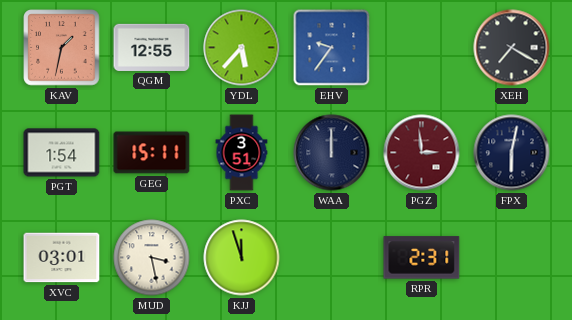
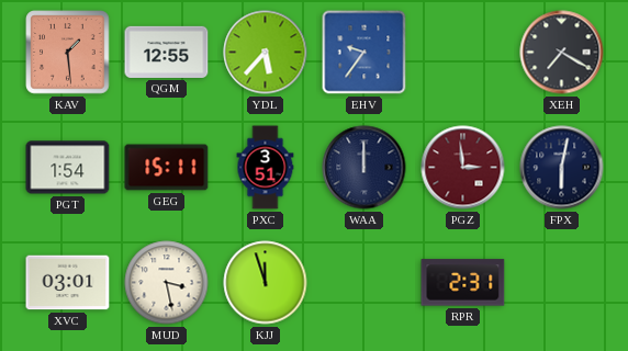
KAV: 1:32 -> 1:29
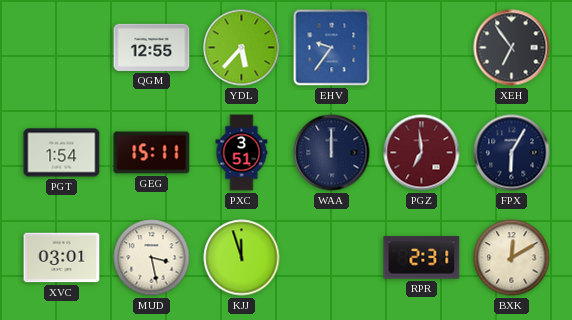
KAV: 1:29 -> none
XEH: 7:20 -> 6:54
PGZ: 2:59 -> 6:59
FPX: 6:02 -> 6:05
BXK: none -> 12:10
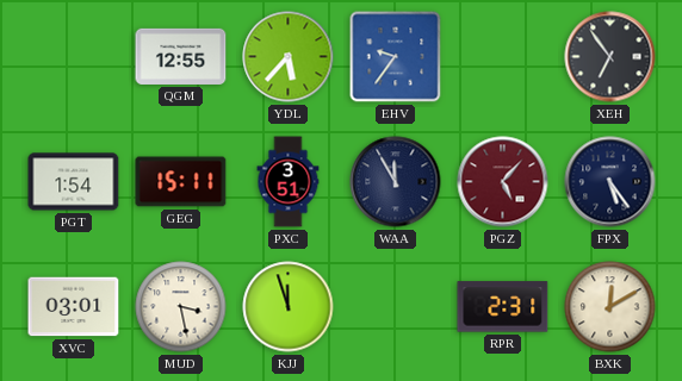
WAA: 12:00 -> 11:55
PGZ: 6:59 -> 5:07
FPX: 6:05 -> 5:24
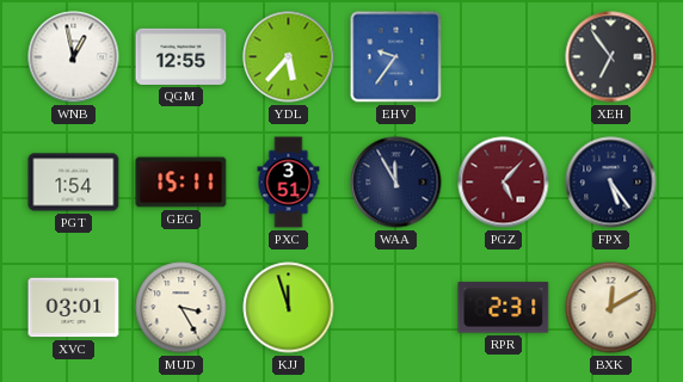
WNB: none -> 12:58
MUD: 3:28 -> 3:25
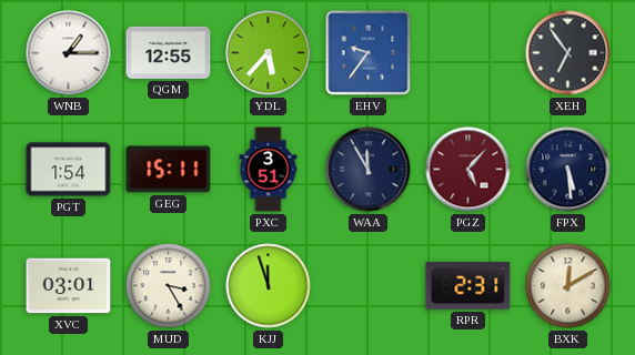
WNB: 12:58 -> 1:15
FPX: 5:24 -> 5:29
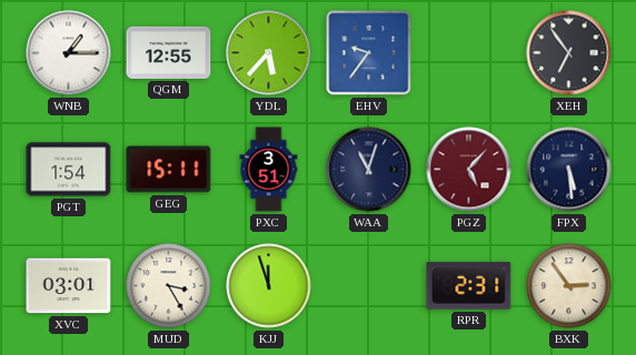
WAA: 11:55 -> 11:03
BXK: 12:10 -> 2:54
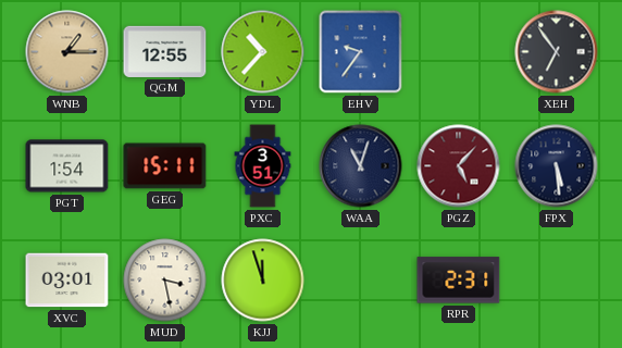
WNB dial: white -> champagne
YDL: 5:37 -> 10:37
MUD: 3:25 -> 3:28
BXK: 2:54 -> none
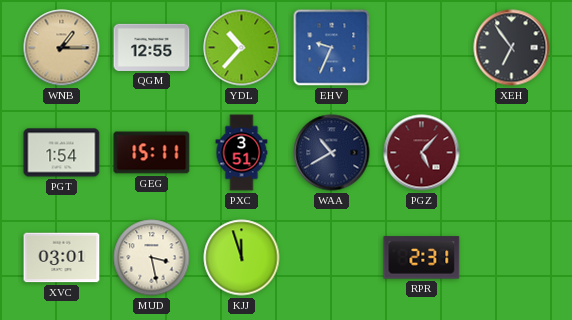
EHV: 9:36 -> 9:34
WAA: 11:03 -> 10:40
FPX: 5:29 -> none
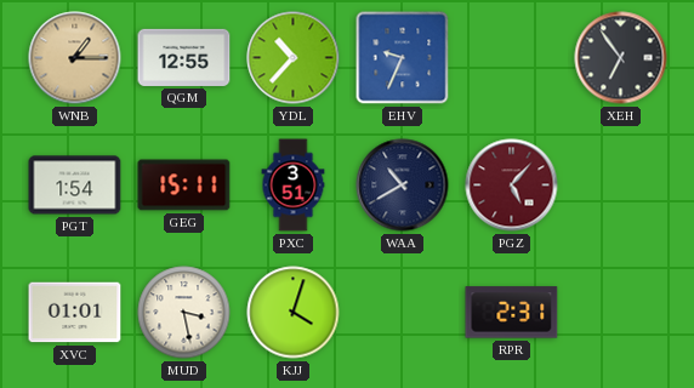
XVC: 03:01 -> 01:01
KJJ: 11:57 -> 4:03
